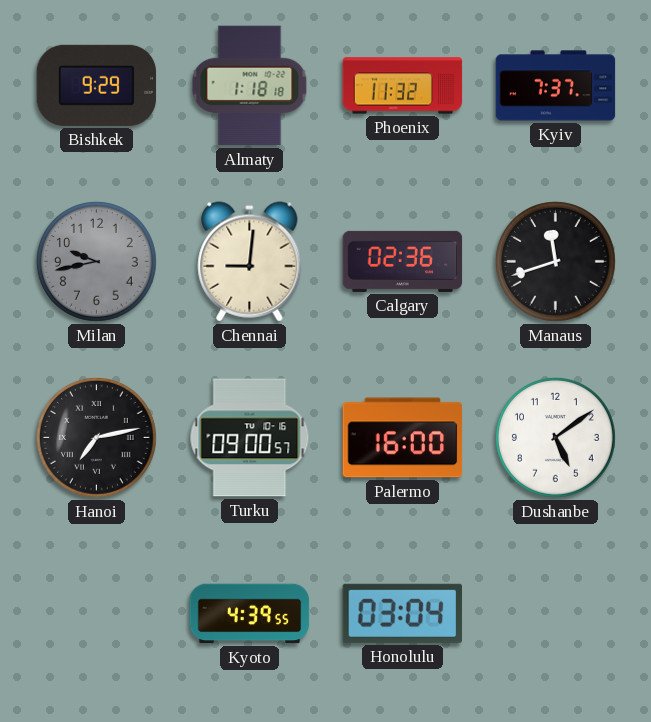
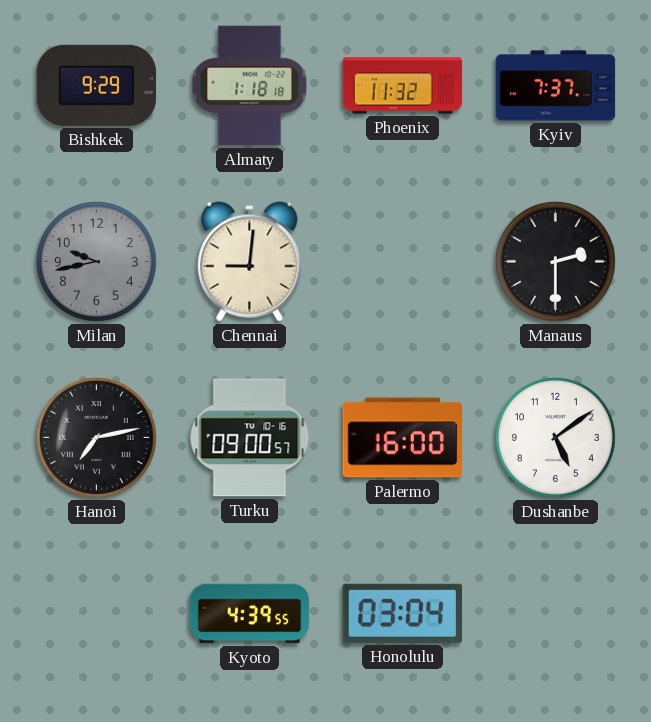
Calgary: 02:36 -> none
Manaus: 11:42 -> 2:30
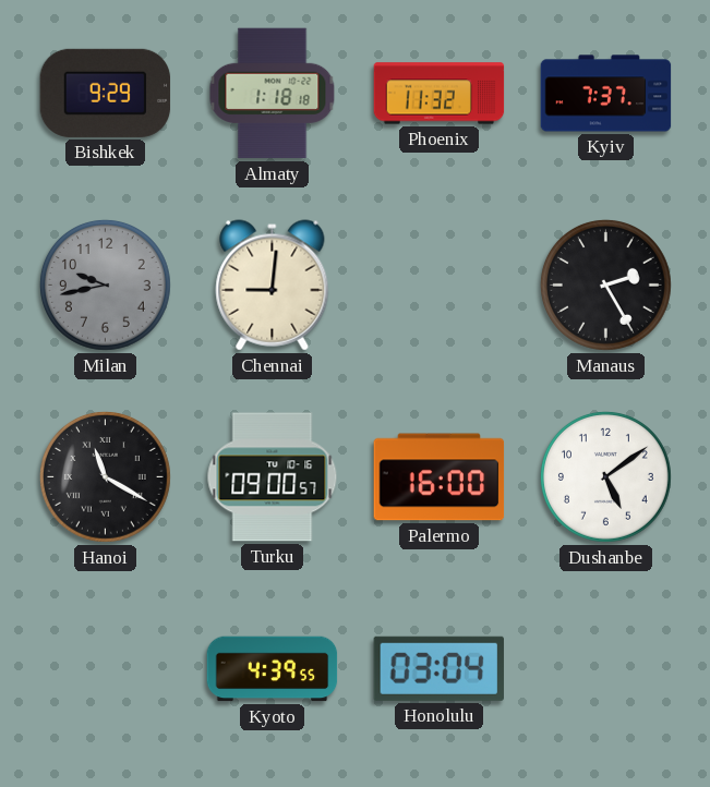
Manaus: 2:30 -> 2:25
Hanoi: 7:13 -> 11:20
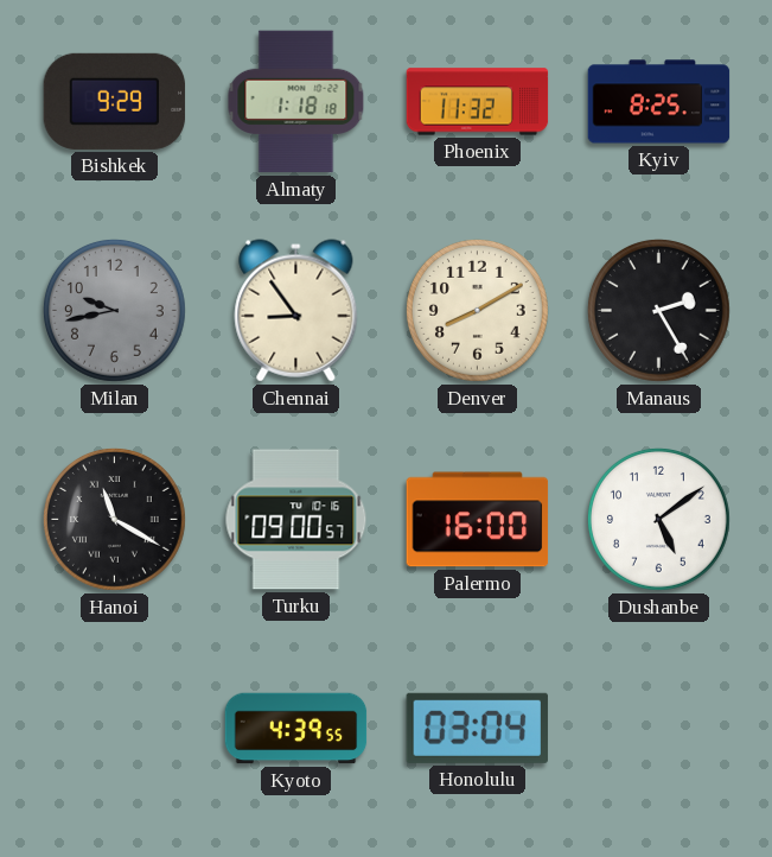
Kyiv: 7:37 -> 8:25
Chennai: 9:01 -> 8:54
Denver: none -> 8:10
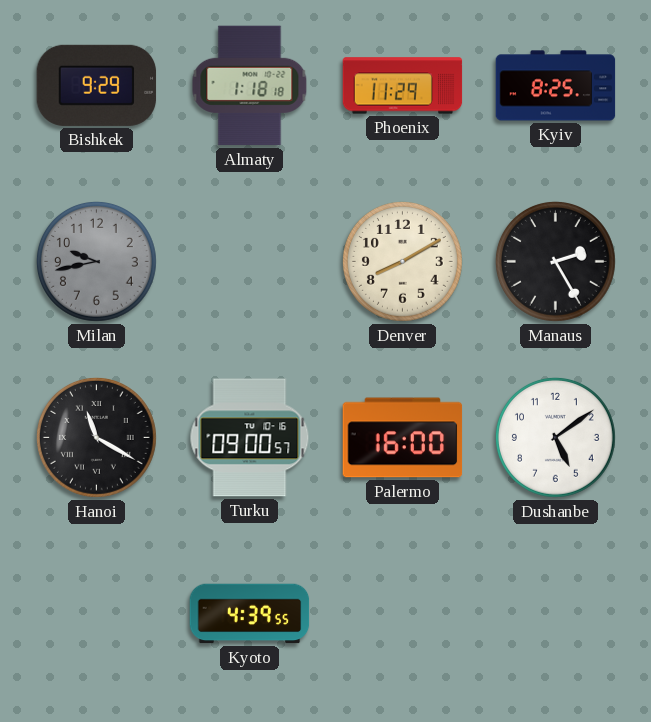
Phoenix: 11:32 -> 11:29
Chennai: 8:54 -> none
Honolulu: 03:04 -> none
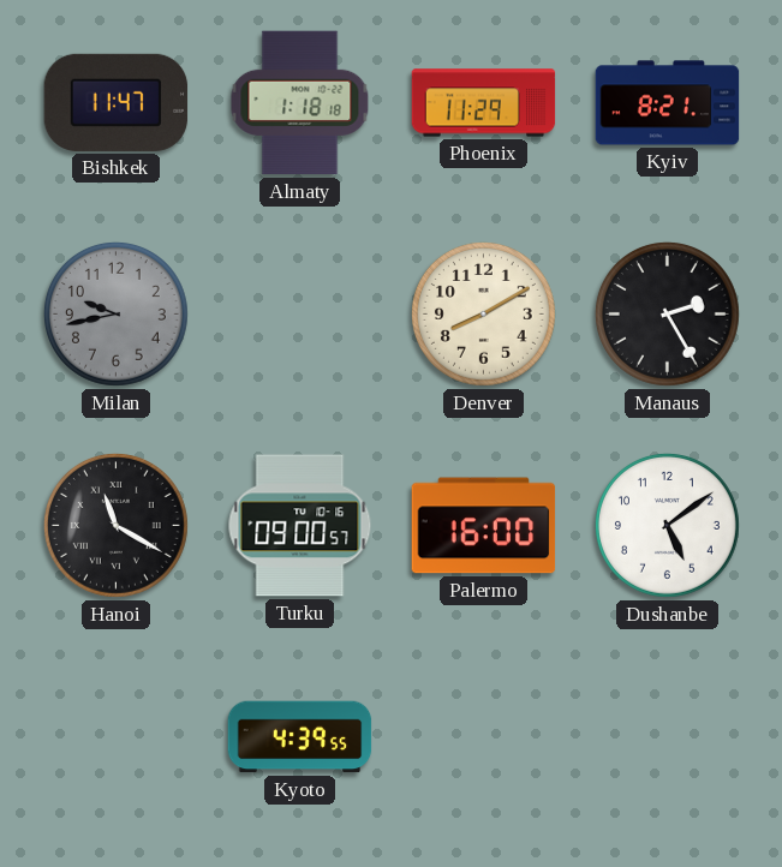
Bishkek: 9:29 -> 11:47
Kyiv: 8:25 -> 8:21
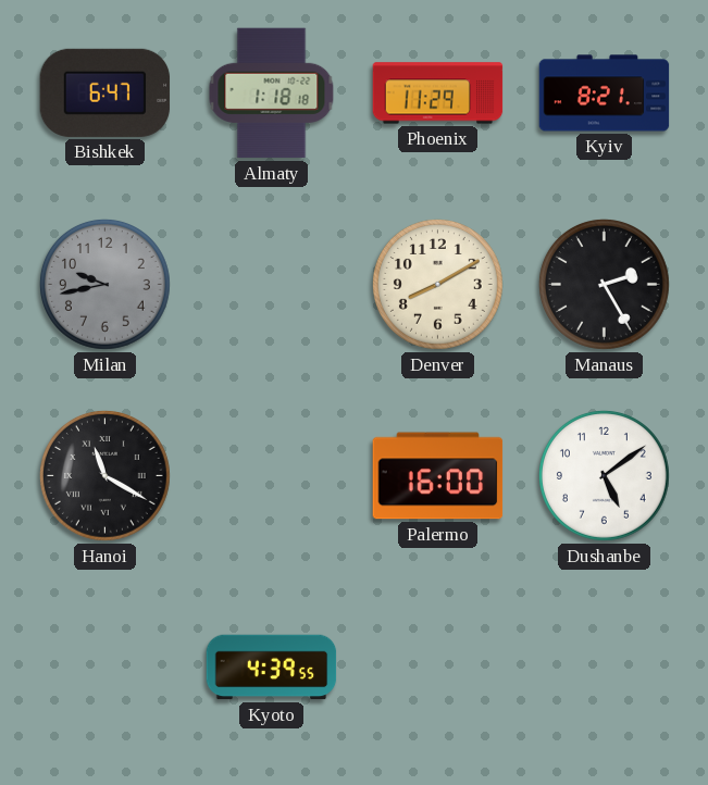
Bishkek: 11:47 -> 6:47
Turku: 09:00 -> none
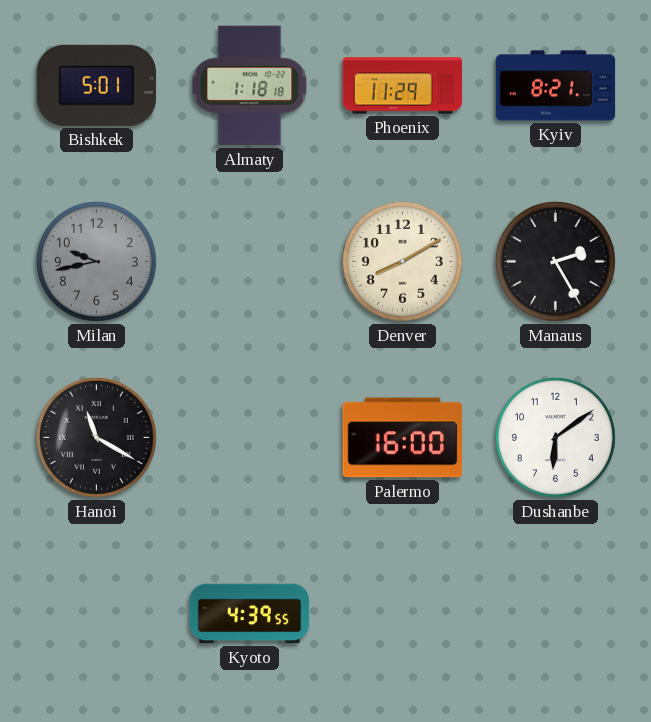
Bishkek: 6:47 -> 5:01
Dushanbe: 5:09 -> 6:09
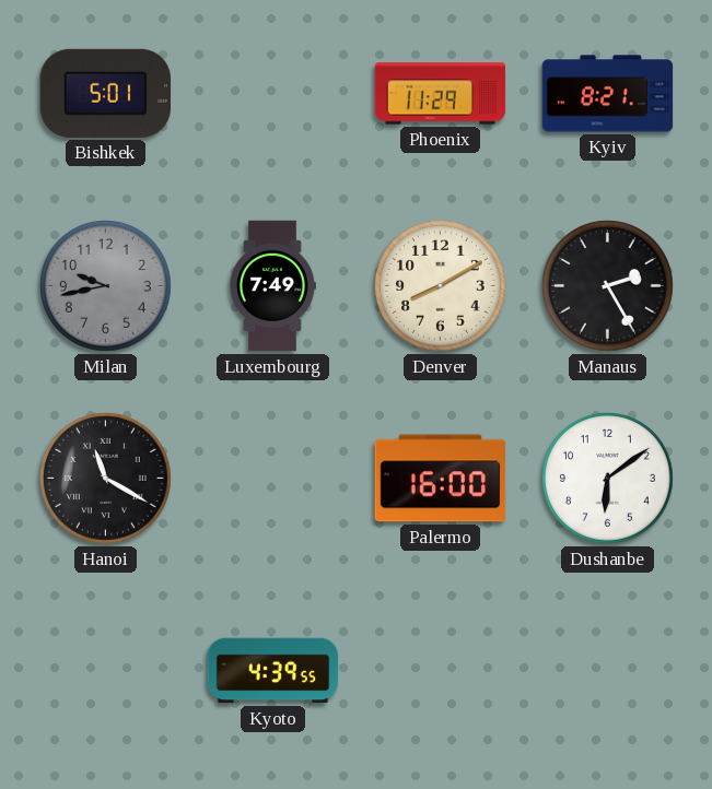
Almaty: 1:18 -> none
Luxembourg: none -> 7:49
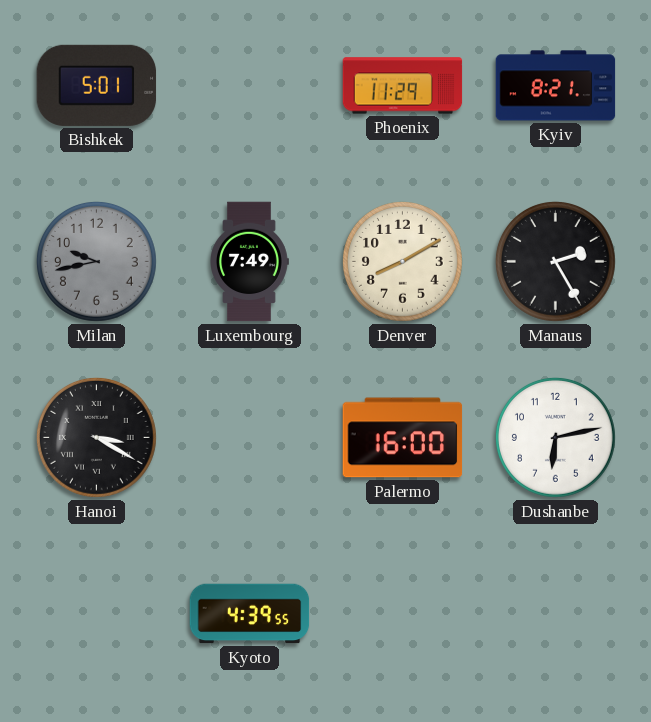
Hanoi: 11:20 -> 3:20
Dushanbe: 6:09 -> 6:13
